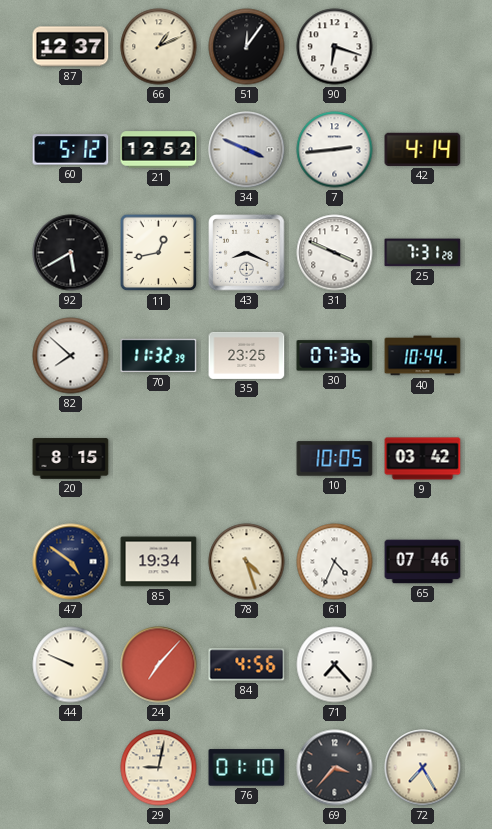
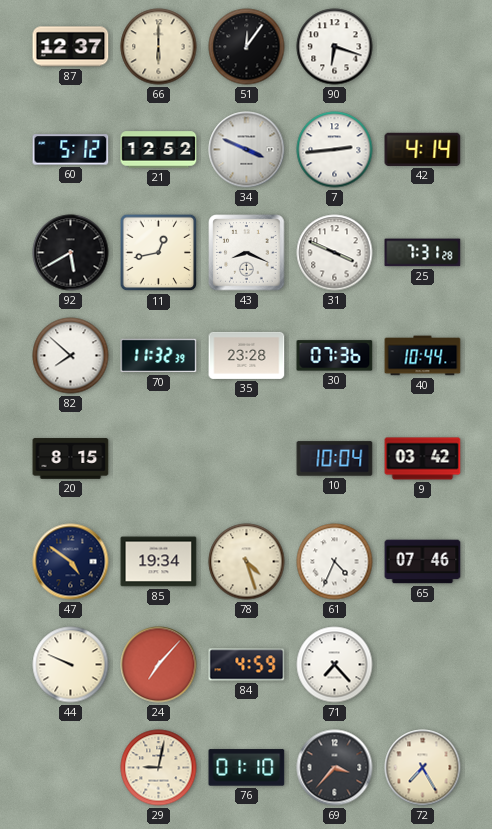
66: 1:11 -> 6:00
35: 23:25 -> 23:28
10: 10:05 -> 10:04
84: 4:56 -> 4:59
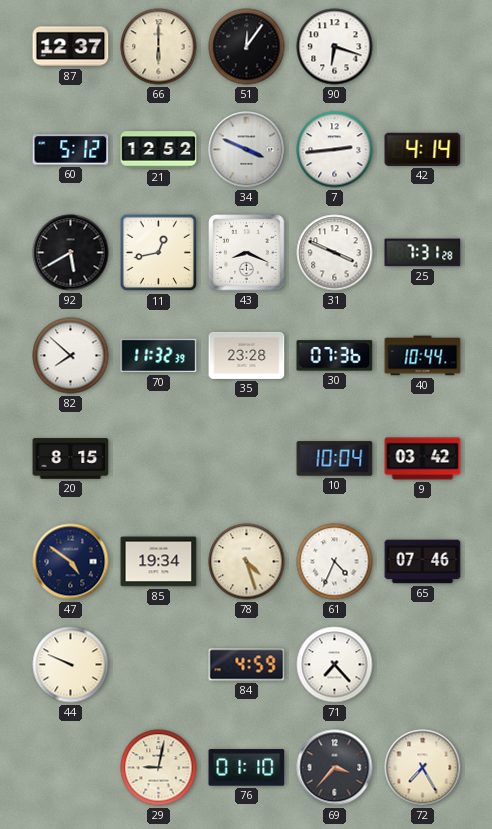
24: 7:07 -> none
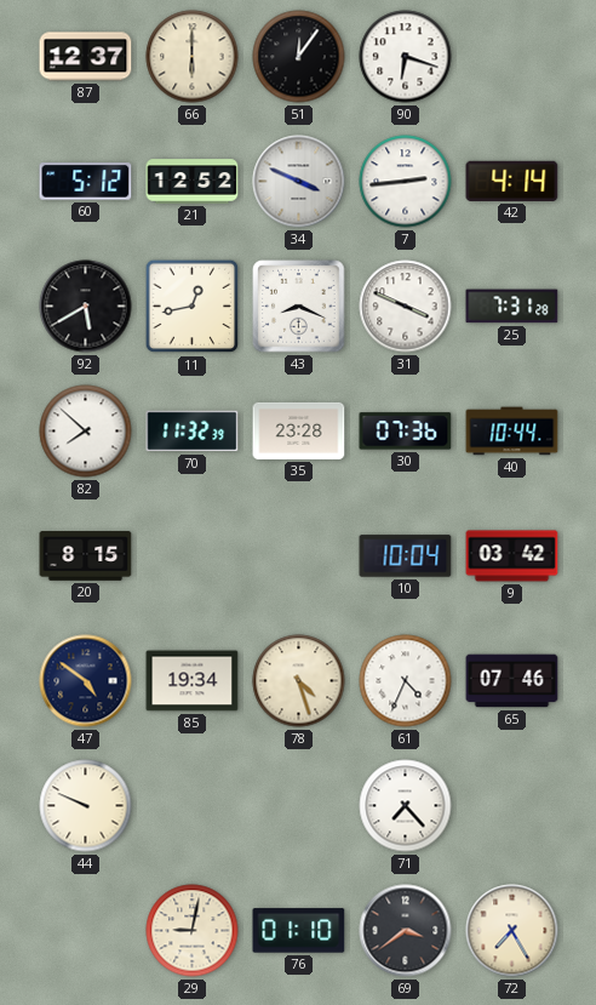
84: 4:59 -> none
69: 3:37 -> 3:39
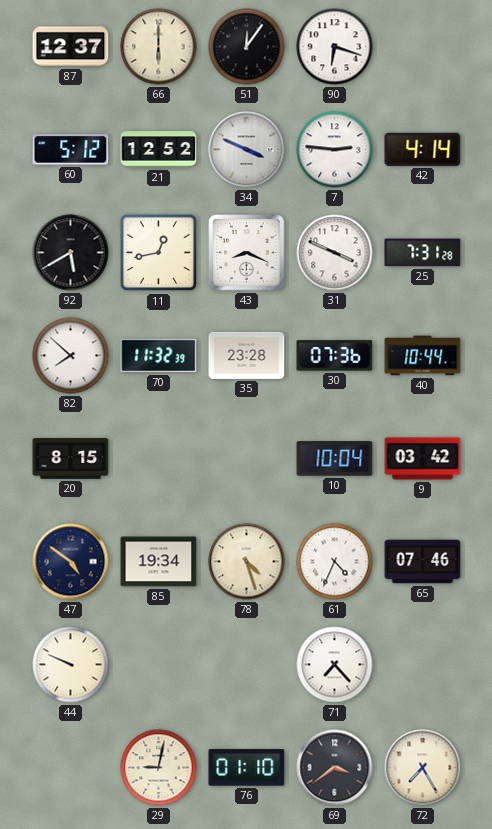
7: 2:44 -> 2:46
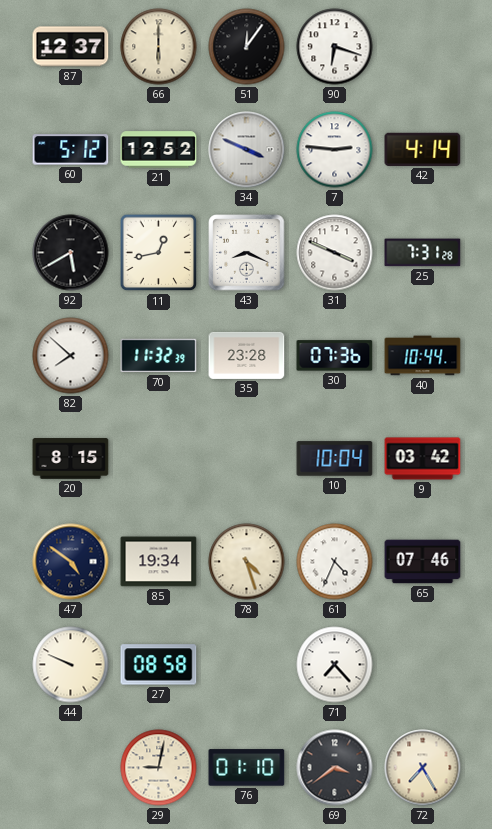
27: none -> 08:58
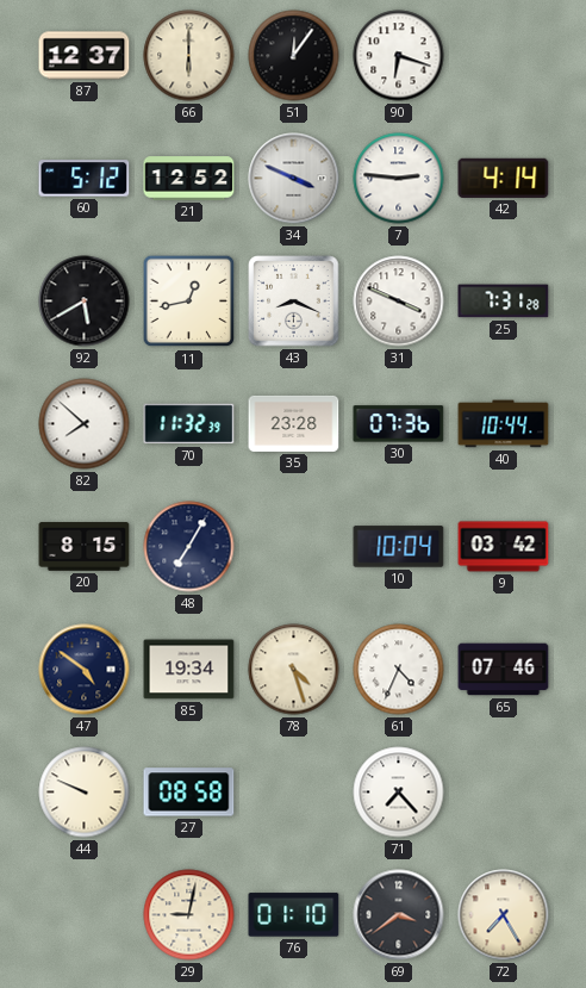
48: none -> 7:05
